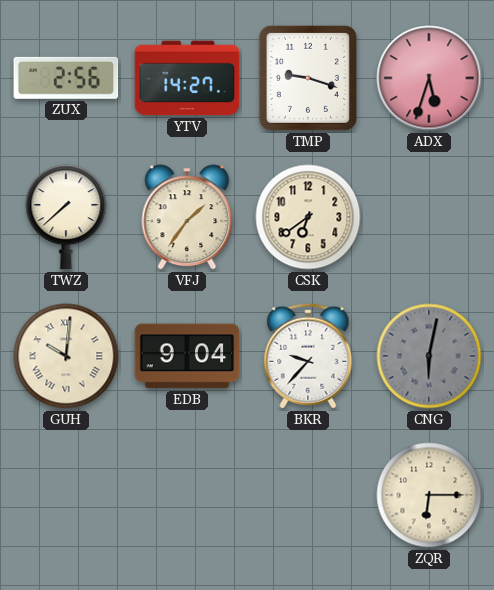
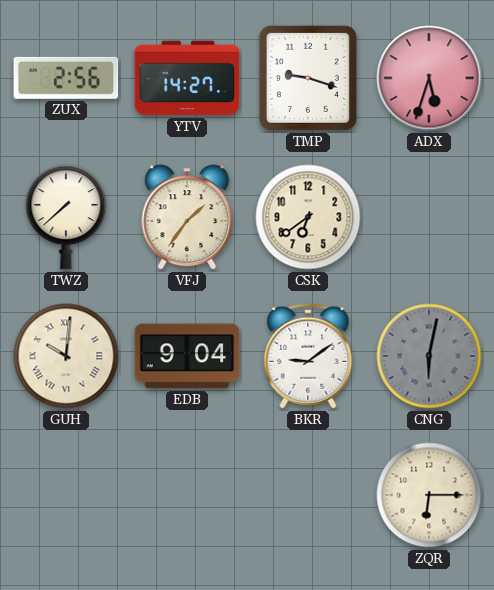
BKR: 9:37 -> 9:09
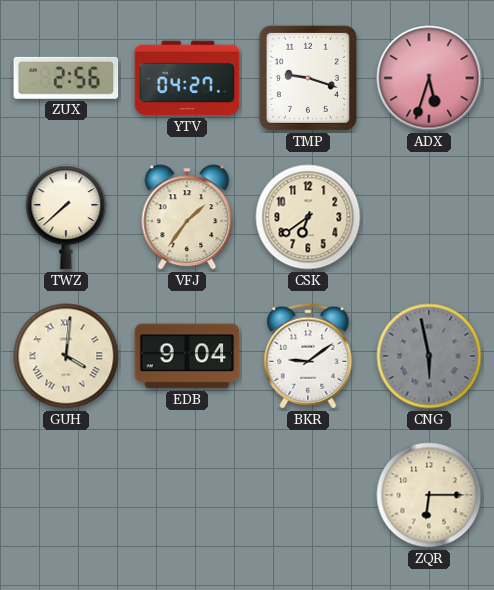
YTV: 14:27 -> 04:27
GUH: 10:01 -> 4:01
CNG: 6:02 -> 5:58
